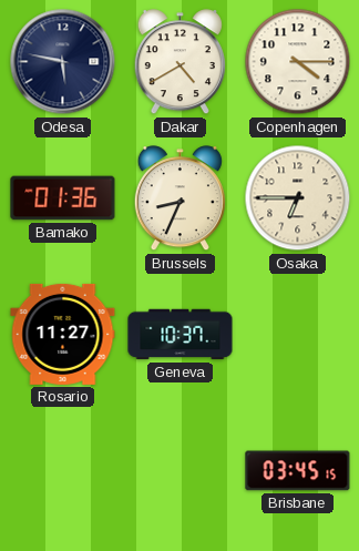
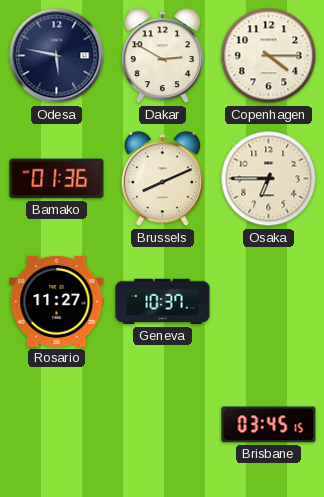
Dakar: 4:40 -> 2:50
Brussels: 8:34 -> 8:11
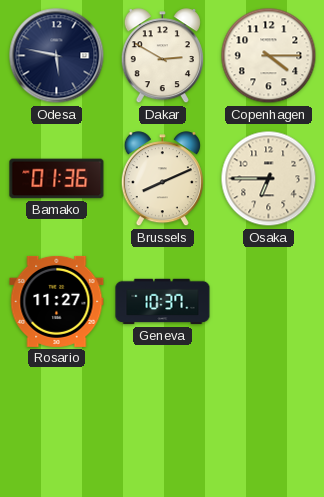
Brisbane: 03:45 -> none
